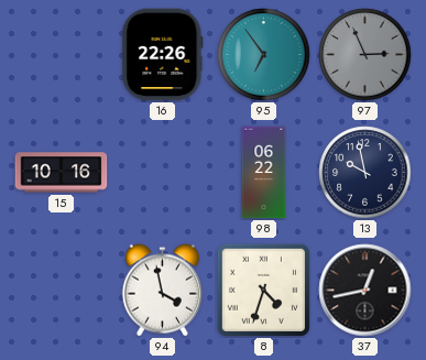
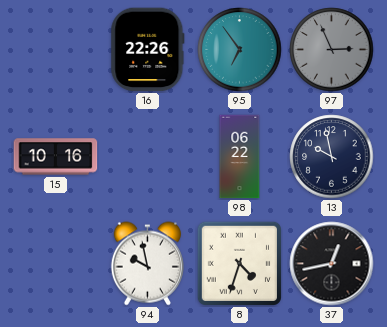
94: 3:58 -> 9:58
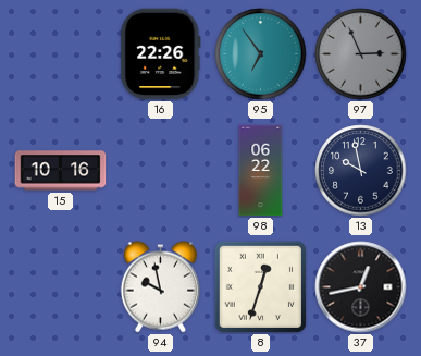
8: 4:33 -> 12:33
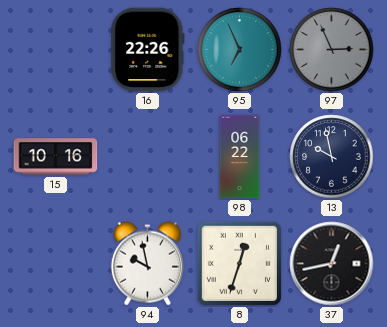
95: 6:54 -> 6:56
